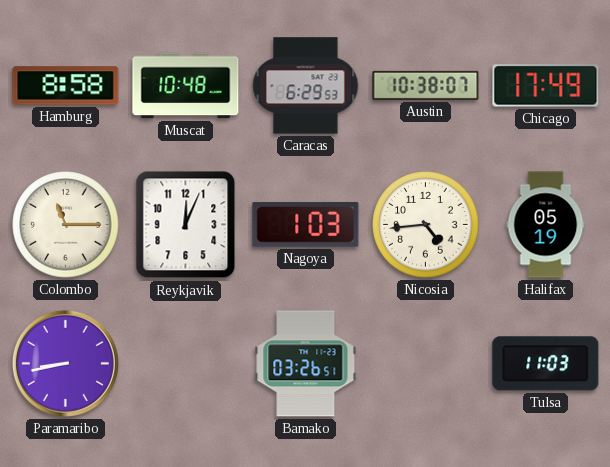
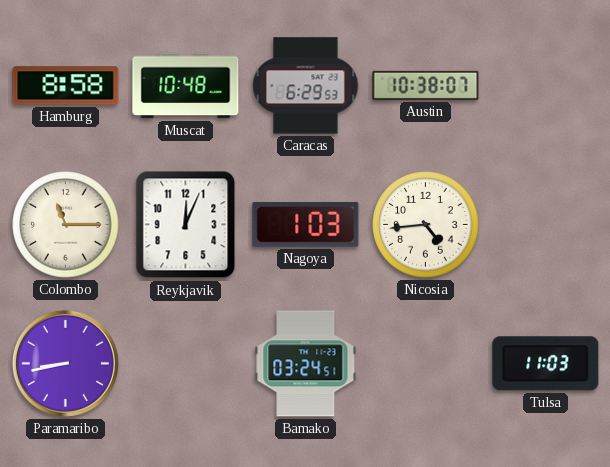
Chicago: 17:49 -> none
Halifax: 05:19 -> none
Bamako: 03:26 -> 03:24
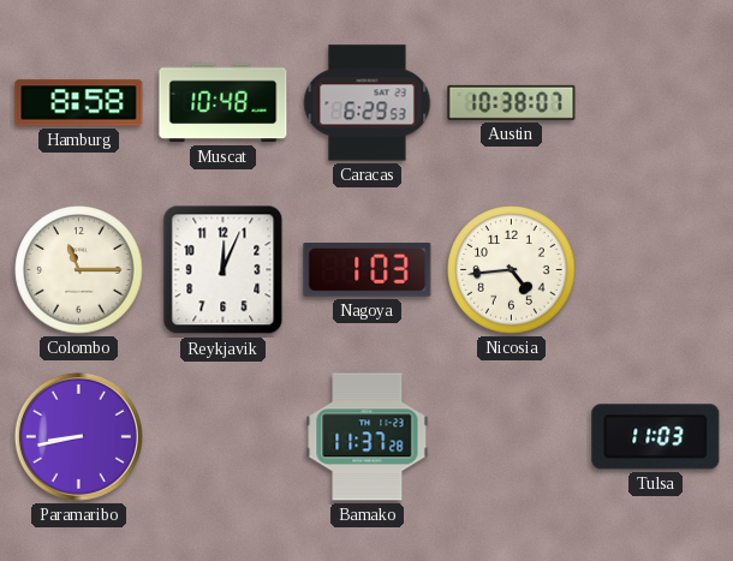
Bamako: 03:24 -> 11:37
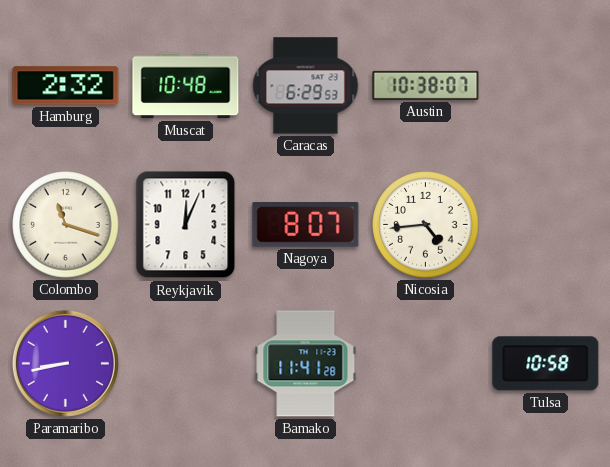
Hamburg: 8:58 -> 2:32
Colombo: 11:15 -> 11:18
Nagoya: 1:03 -> 8:07
Bamako: 11:37 -> 11:41
Tulsa: 11:03 -> 10:58
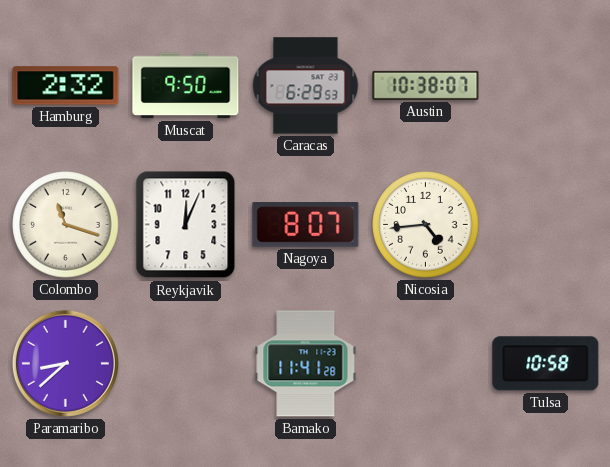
Muscat: 10:48 -> 9:50
Paramaribo: 8:43 -> 8:38
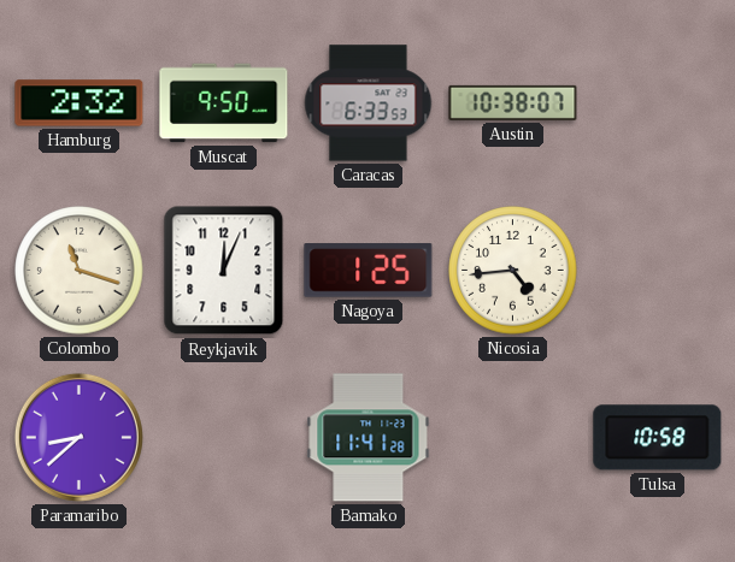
Caracas: 6:29 -> 6:33
Nagoya: 8:07 -> 1:25
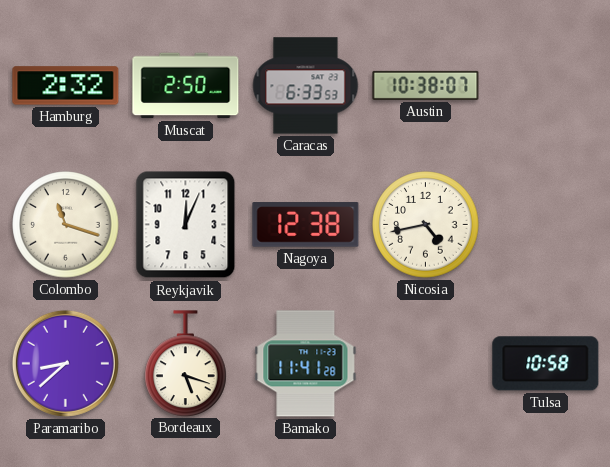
Muscat: 9:50 -> 2:50
Nagoya: 1:25 -> 12:38
Nicosia: 4:44 -> 4:43
Bordeaux: none -> 5:18
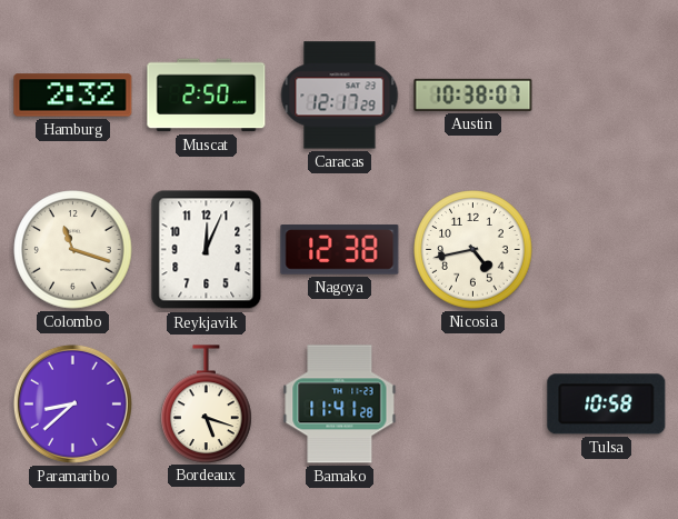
Caracas: 6:33 -> 12:17
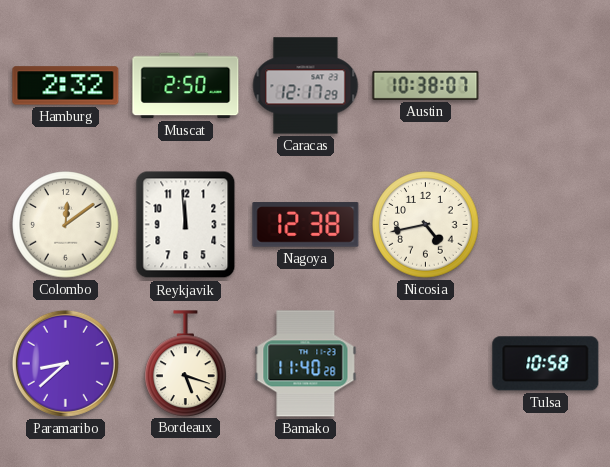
Colombo: 11:18 -> 12:09
Reykjavik: 12:04 -> 11:59
Bamako: 11:41 -> 11:40
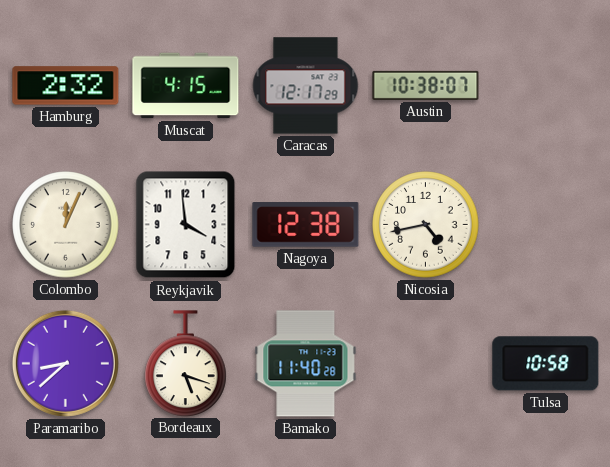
Muscat: 2:50 -> 4:15
Colombo: 12:09 -> 12:04
Reykjavik: 11:59 -> 3:59
